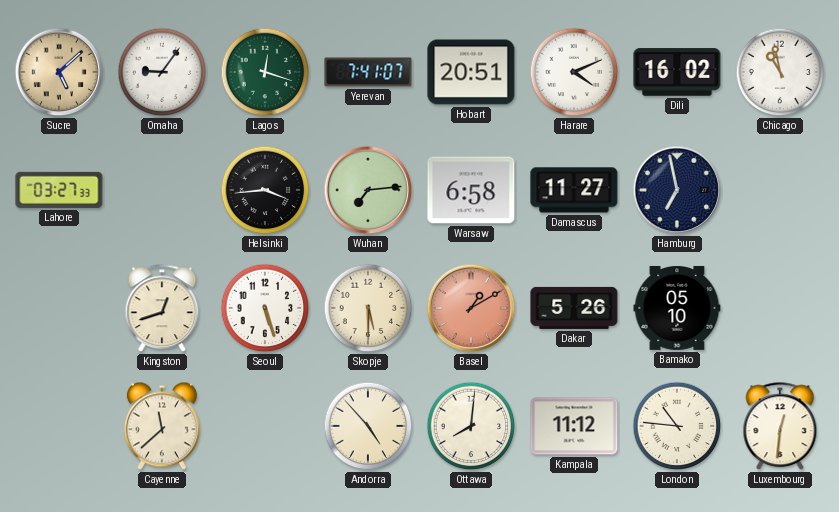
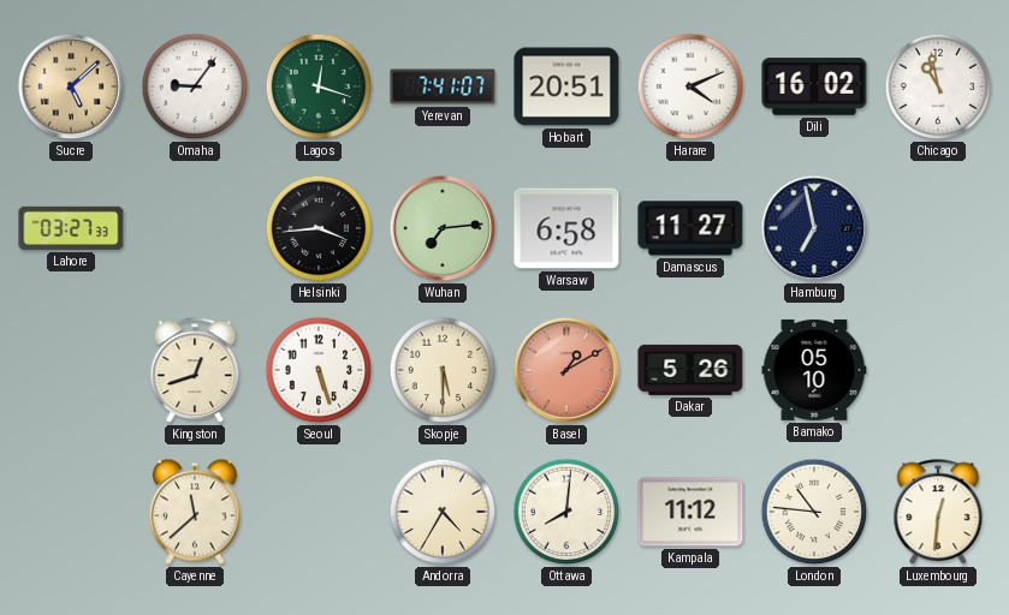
Andorra: 4:53 -> 4:35
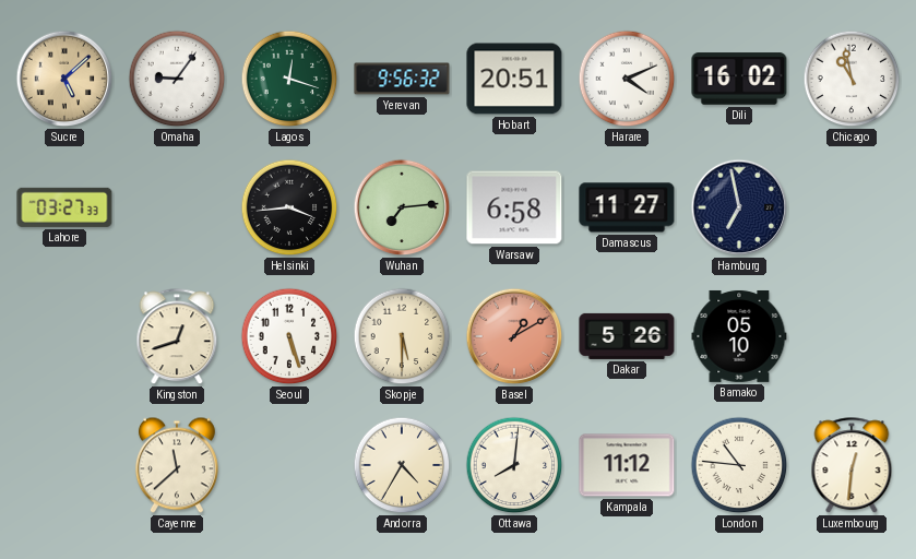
Yerevan: 7:41 -> 9:56
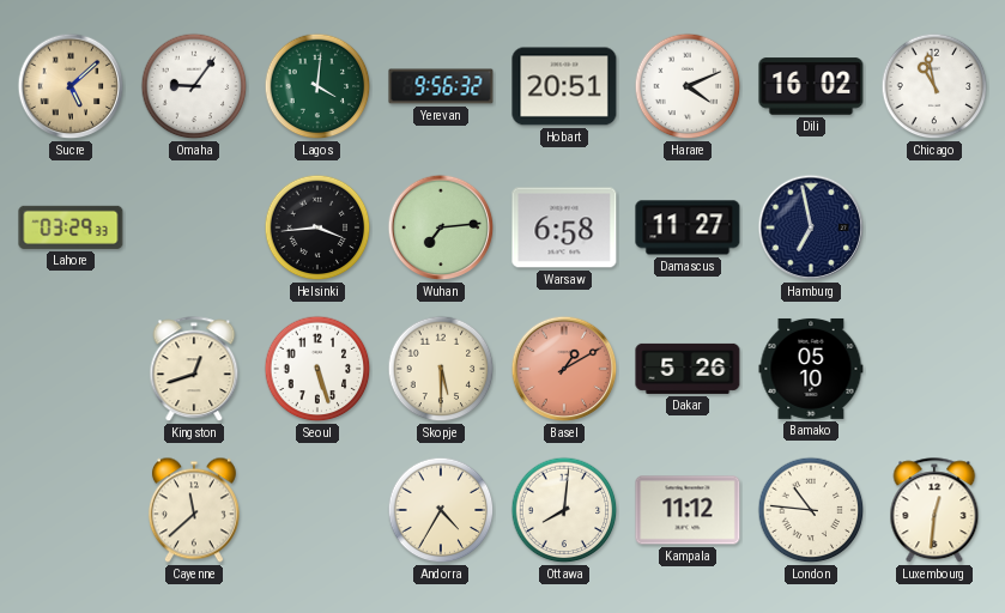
Lagos: 12:18 -> 4:01
Lahore: 03:27 -> 03:29
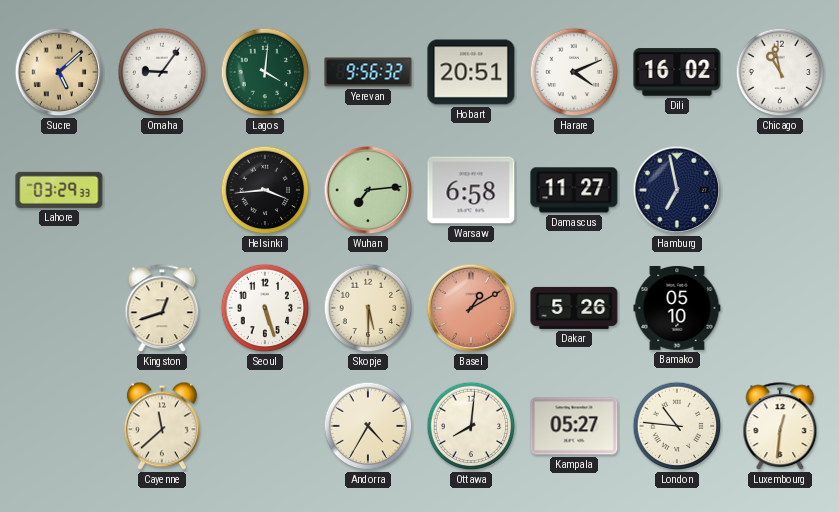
Kampala: 11:12 -> 05:27
